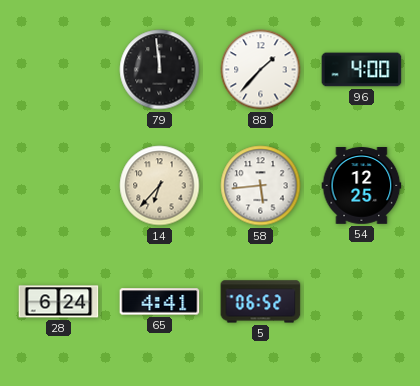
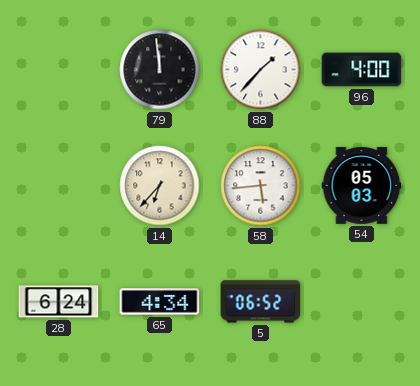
54: 12:25 -> 05:03
65: 4:41 -> 4:34
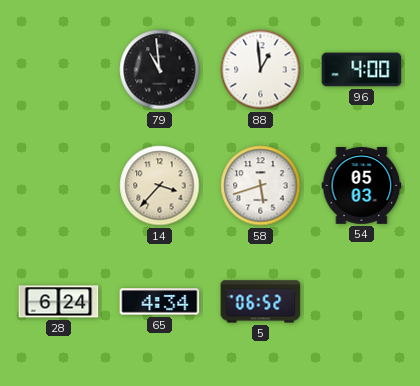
79: 11:59 -> 10:59
88: 1:37 -> 12:59
14: 6:37 -> 3:37
58: 5:44 -> 5:42
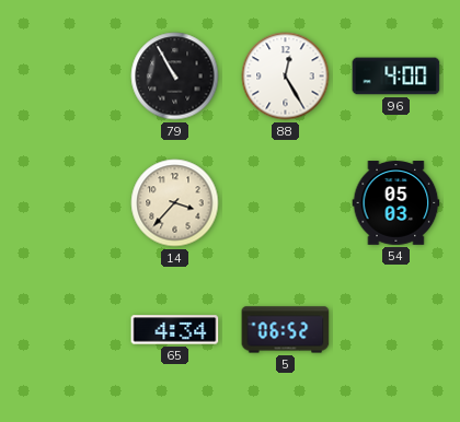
79: 10:59 -> 10:55
88: 12:59 -> 12:25
58: 5:42 -> none
28: 6:24 -> none
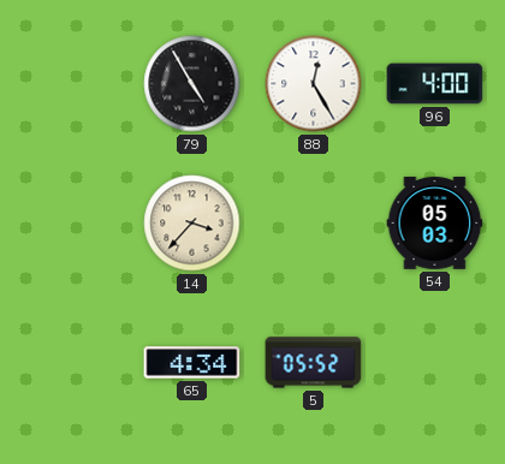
79: 10:55 -> 4:55
5: 06:52 -> 05:52
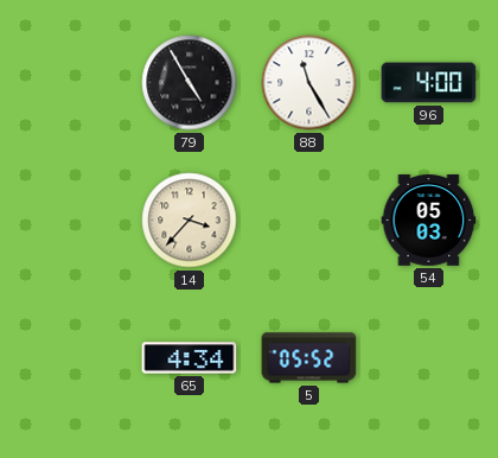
88: 12:25 -> 11:25
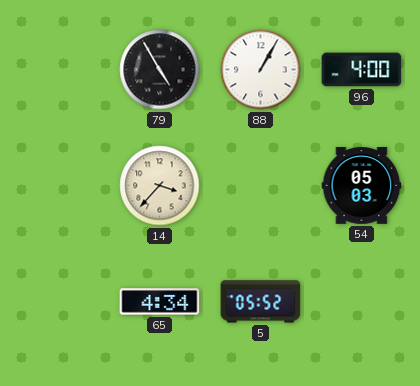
88: 11:25 -> 1:05
